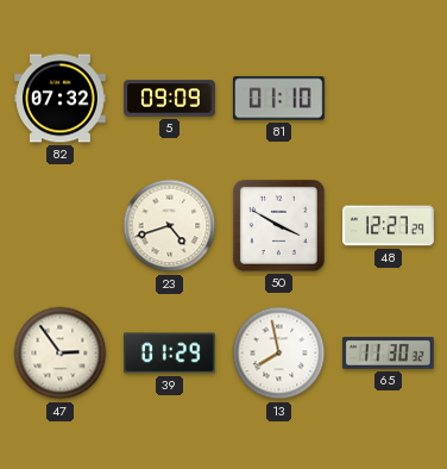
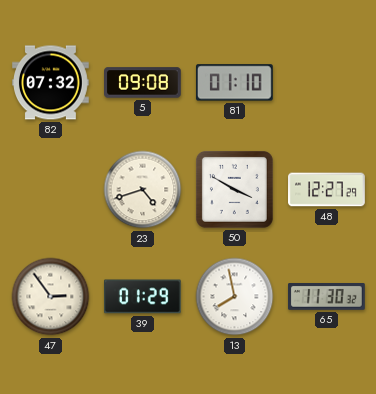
5: 09:09 -> 09:08
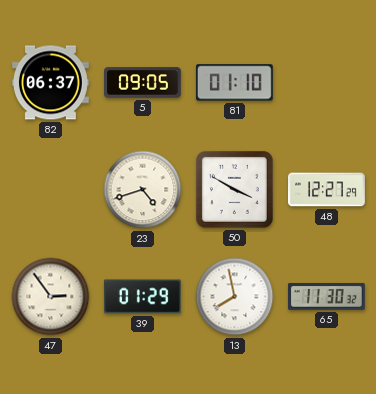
82: 07:32 -> 06:37
5: 09:08 -> 09:05
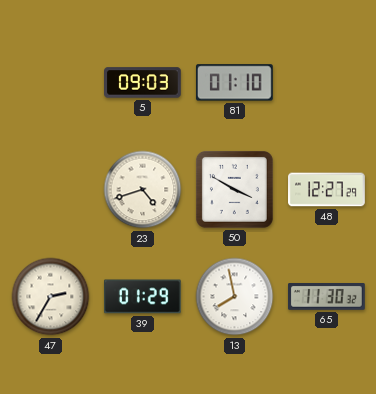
82: 06:37 -> none
5: 09:05 -> 09:03
47: 2:54 -> 2:35
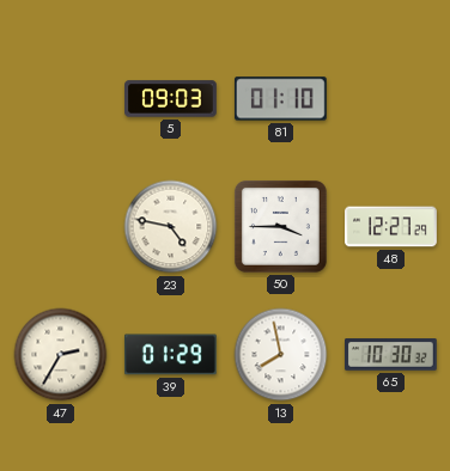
23: 4:42 -> 4:47
50: 3:50 -> 3:45
65: 11:30 -> 10:30
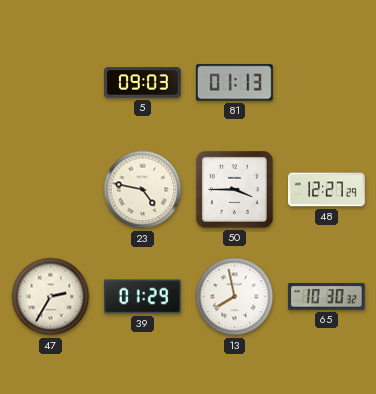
81: 01:10 -> 01:13
